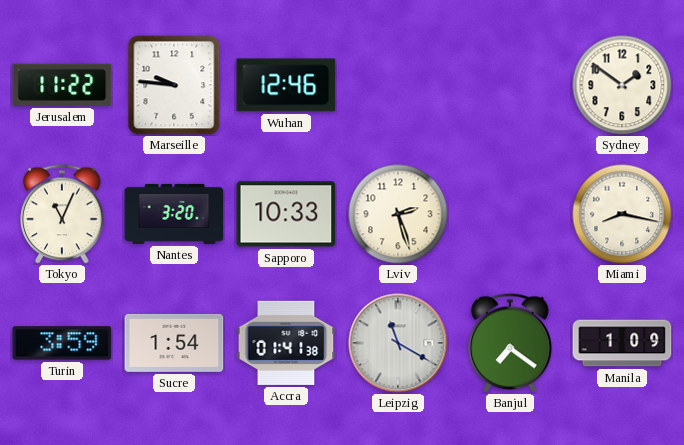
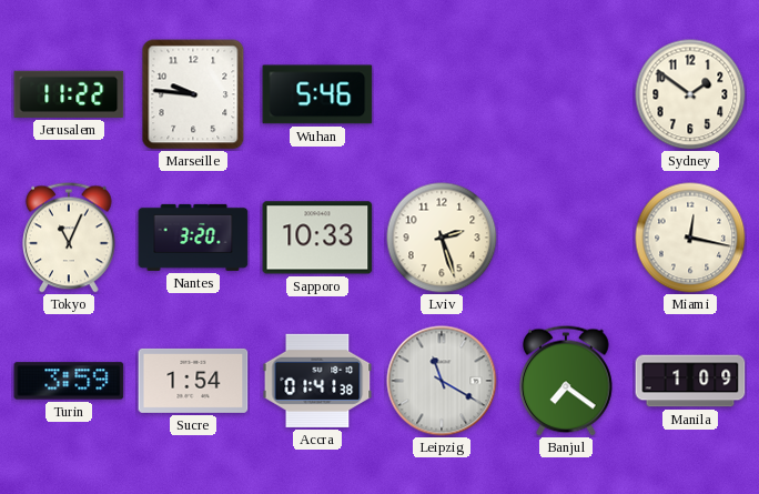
Wuhan: 12:46 -> 5:46
Miami: 8:17 -> 12:17
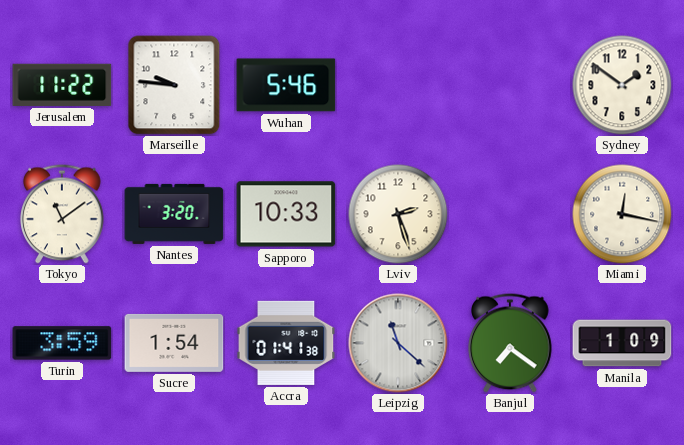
Tokyo: 11:04 -> 11:09
Leipzig: 11:20 -> 11:22
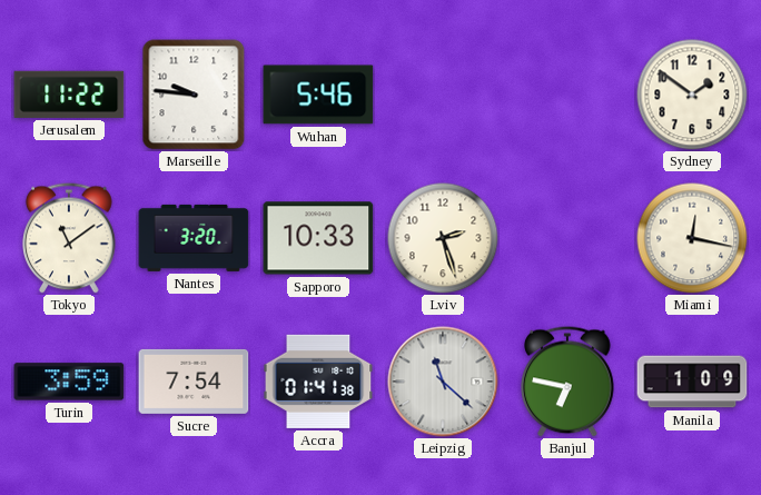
Sucre: 1:54 -> 7:54
Banjul: 7:21 -> 6:47
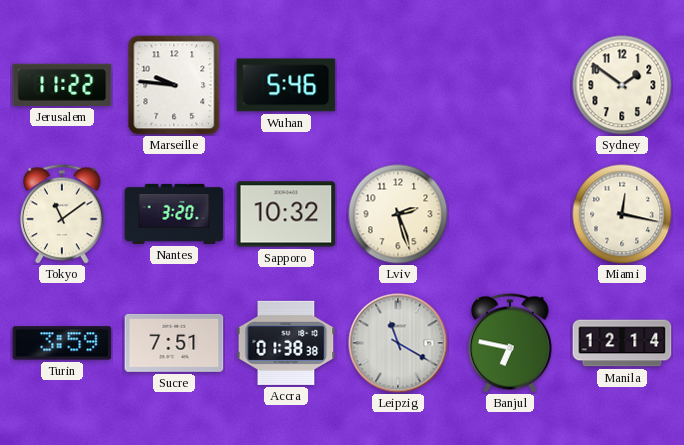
Sapporo: 10:33 -> 10:32
Sucre: 7:54 -> 7:51
Accra: 01:41 -> 01:38
Leipzig: 11:22 -> 11:20
Manila: 1:09 -> 12:14
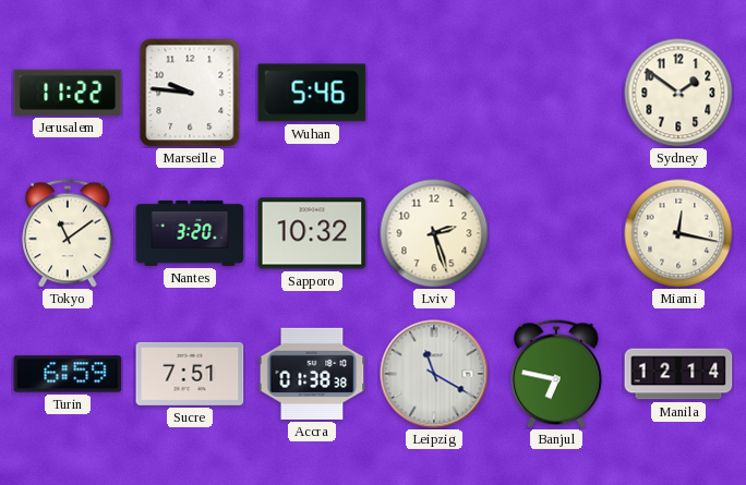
Turin: 3:59 -> 6:59
